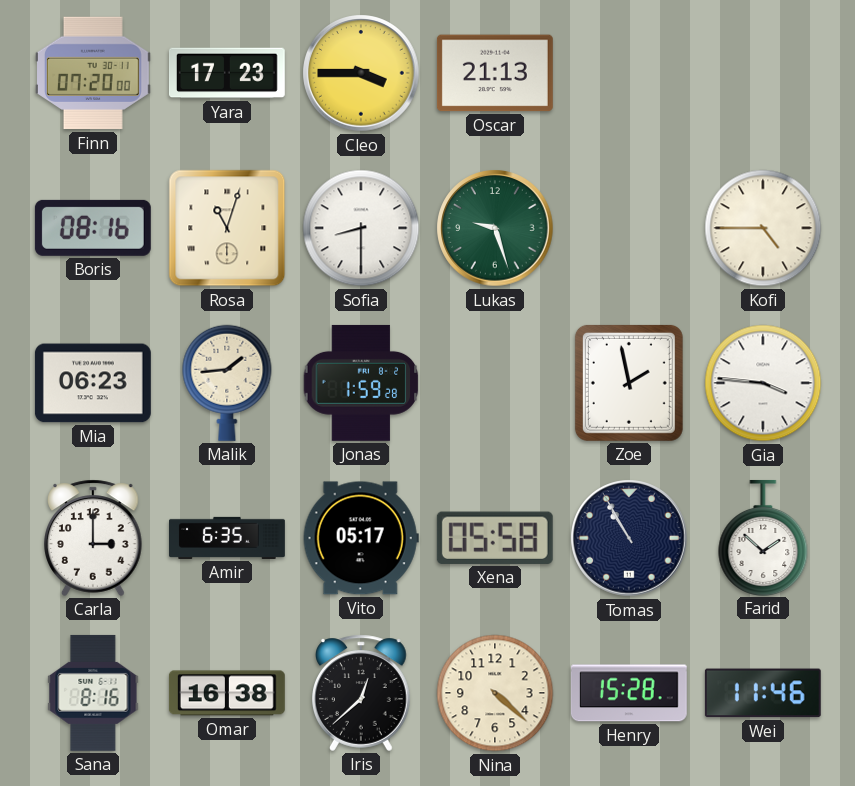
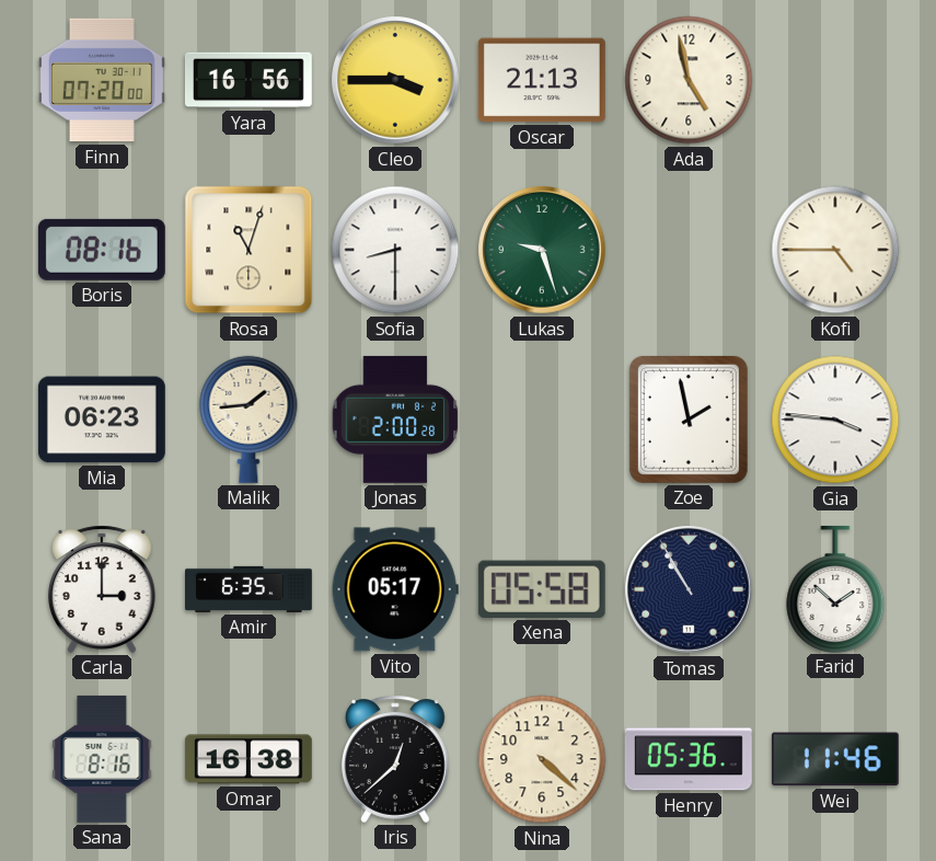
Yara: 17:23 -> 16:56
Ada: none -> 4:58
Jonas: 1:59 -> 2:00
Henry: 15:28 -> 05:36
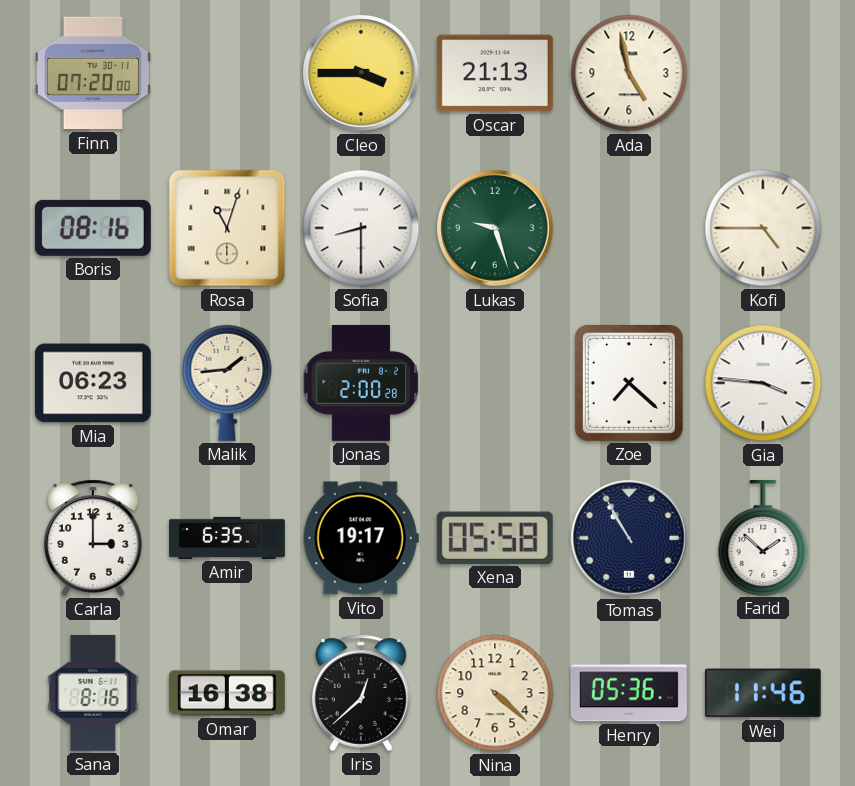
Yara: 16:56 -> none
Zoe: 1:58 -> 7:22
Vito: 05:17 -> 19:17
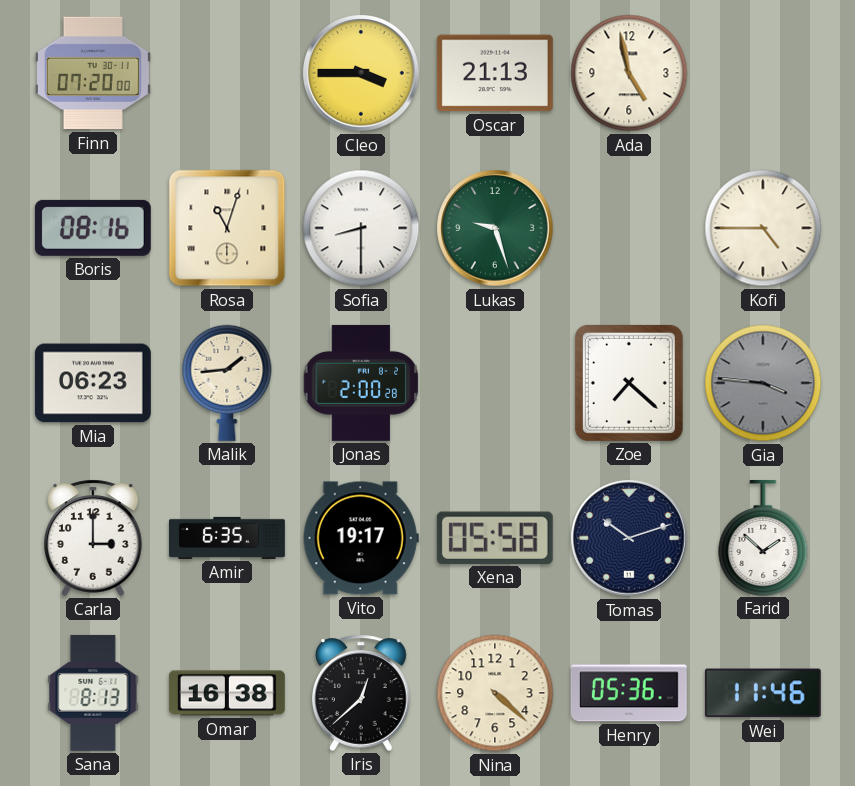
Gia dial: white -> grey
Tomas: 10:55 -> 10:12
Sana: 8:16 -> 8:13
